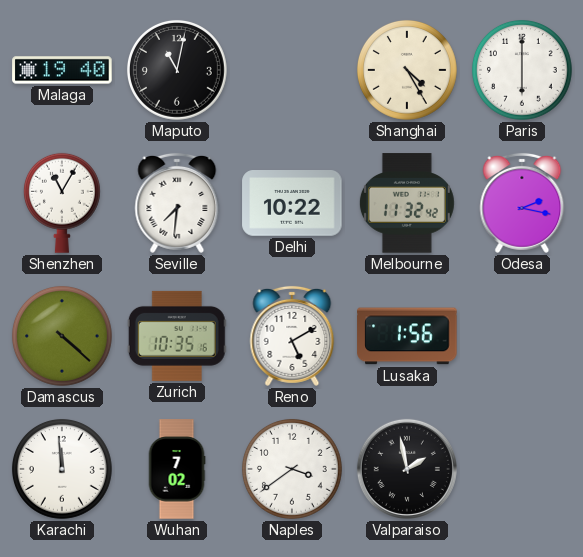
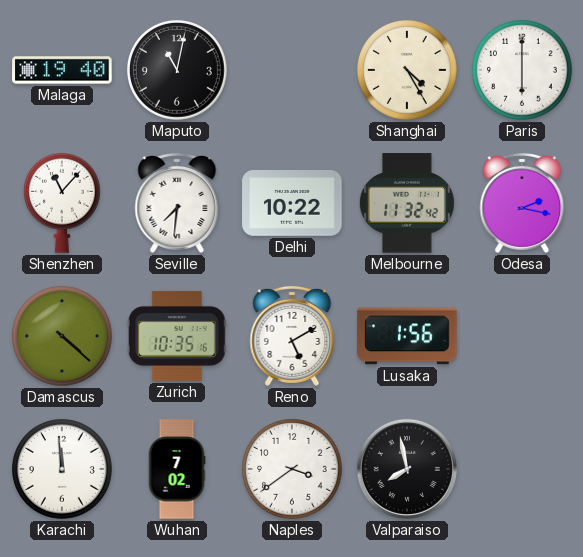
Shenzhen: 11:05 -> 11:07
Valparaiso: 1:58 -> 7:58
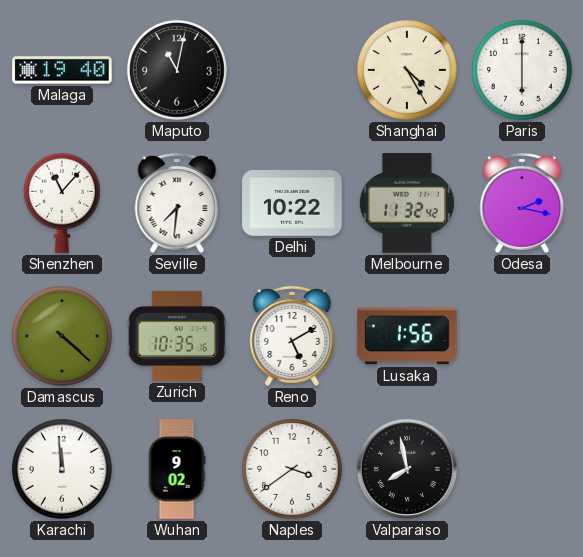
Wuhan: 7:02 -> 9:02
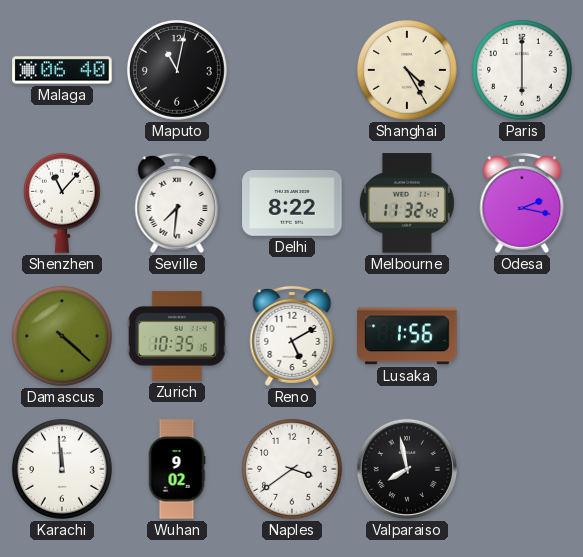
Malaga: 19:40 -> 06:40
Delhi: 10:22 -> 8:22
